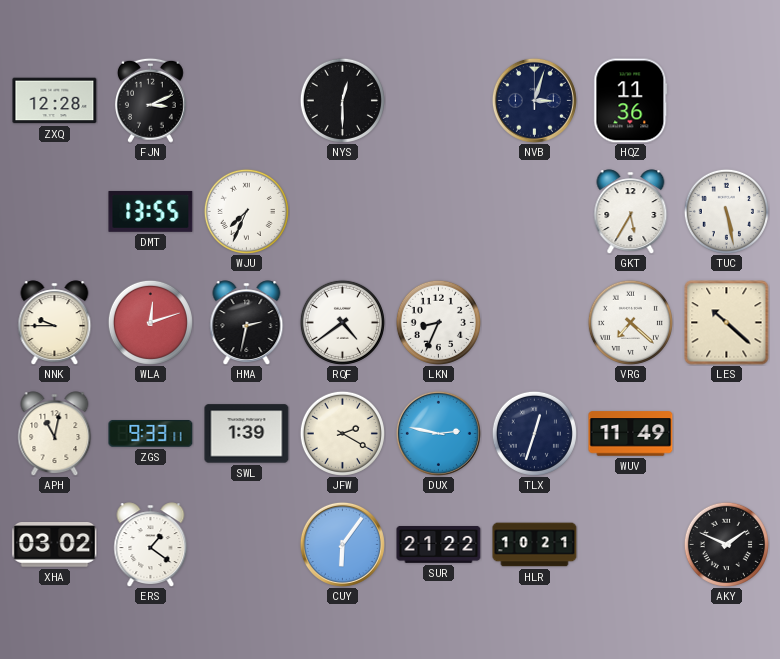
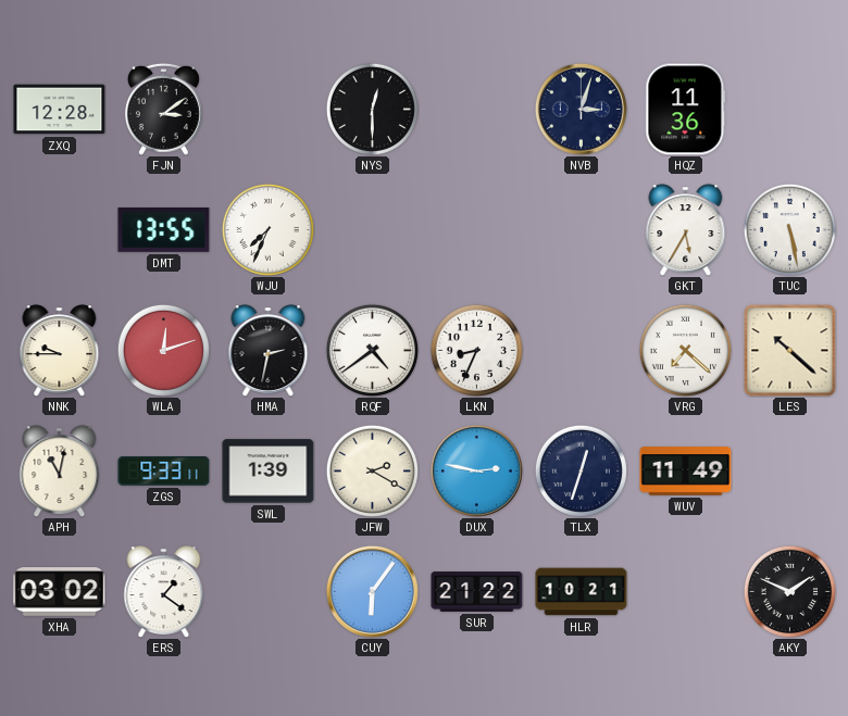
FJN: 3:11 -> 3:09
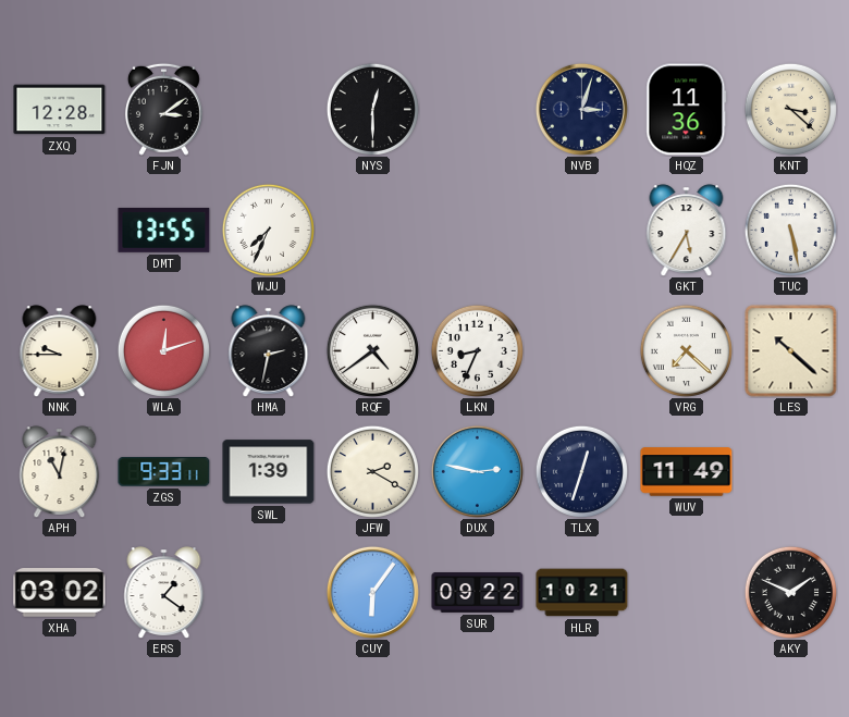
KNT: none -> 3:22
SUR: 21:22 -> 09:22
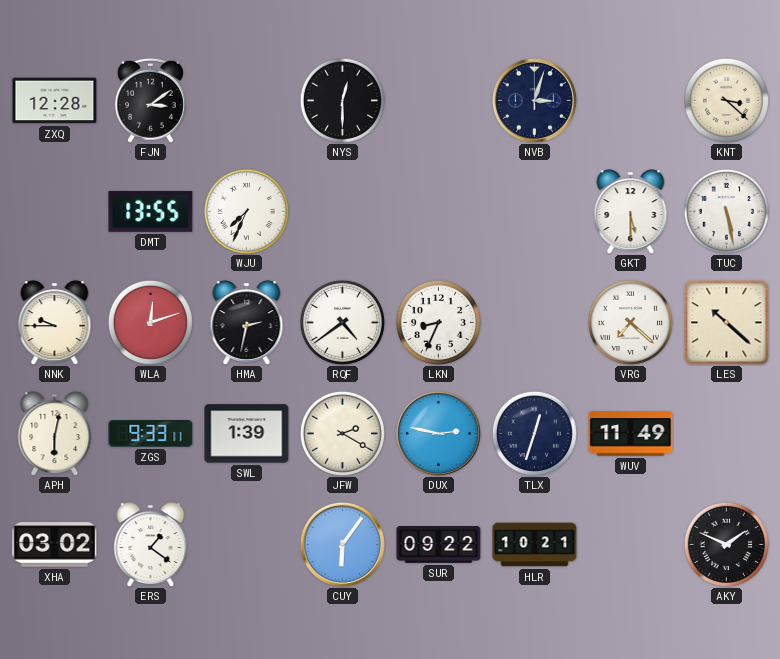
HQZ: 11:36 -> none
GKT: 5:35 -> 5:30
APH: 11:02 -> 6:02
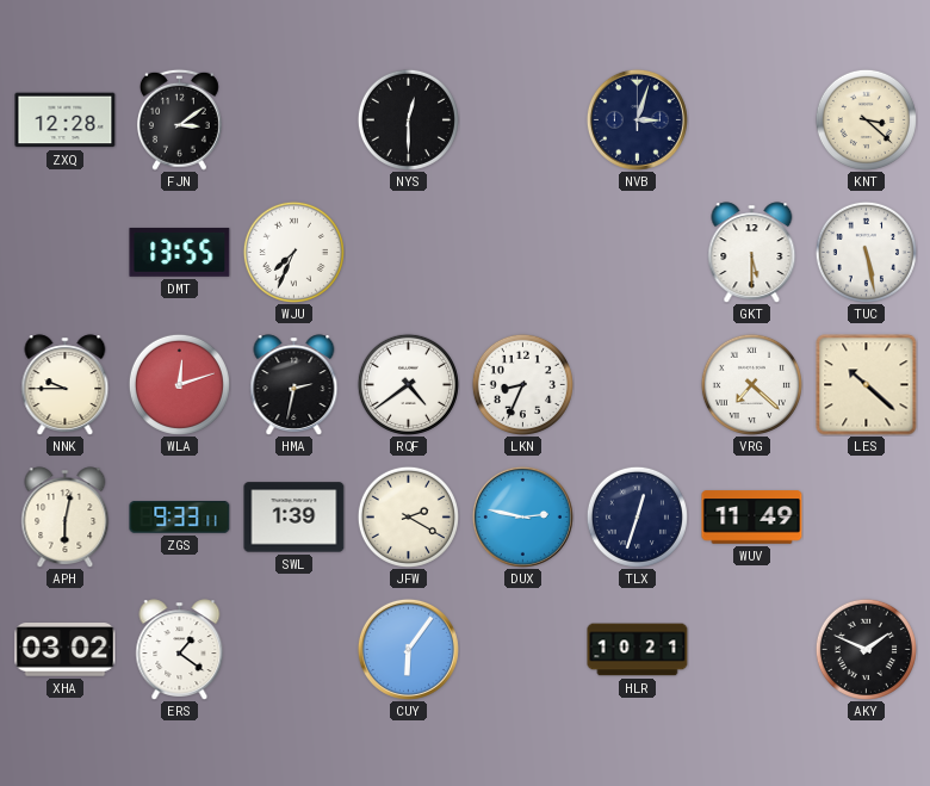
SUR: 09:22 -> none
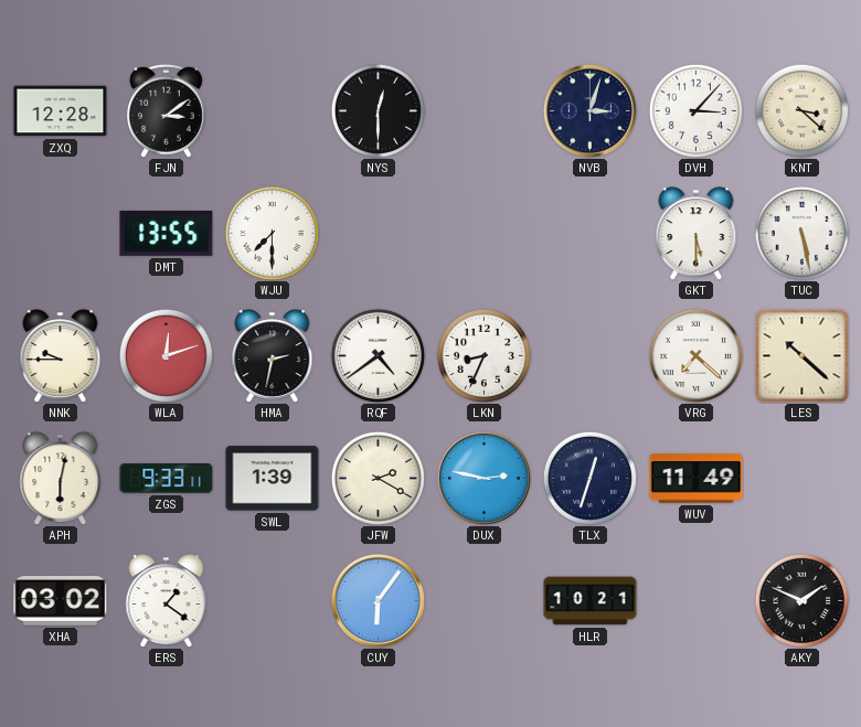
DVH: none -> 3:07
WJU: 7:34 -> 7:30
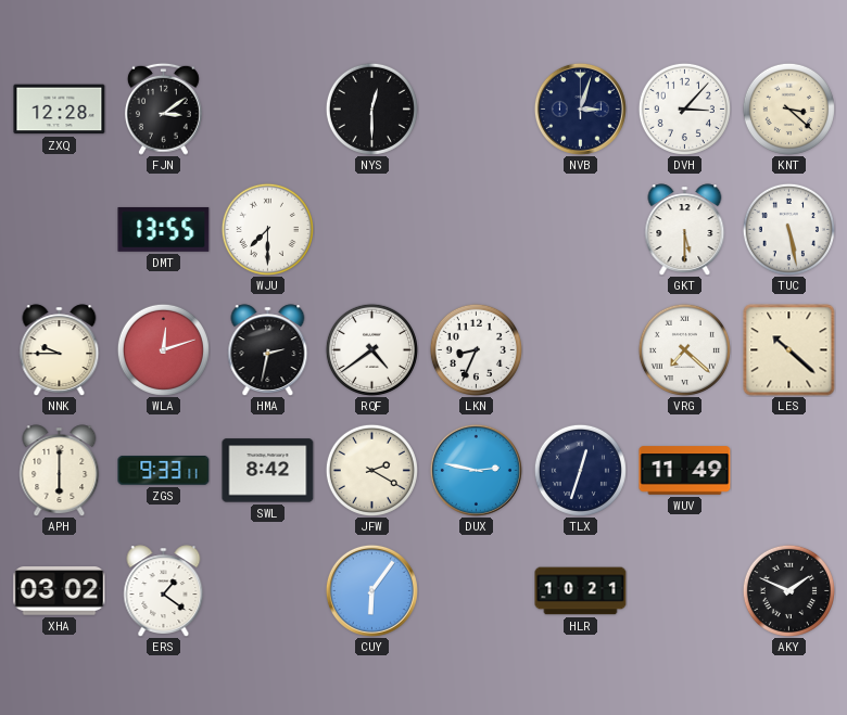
APH: 6:02 -> 6:00
SWL: 1:39 -> 8:42
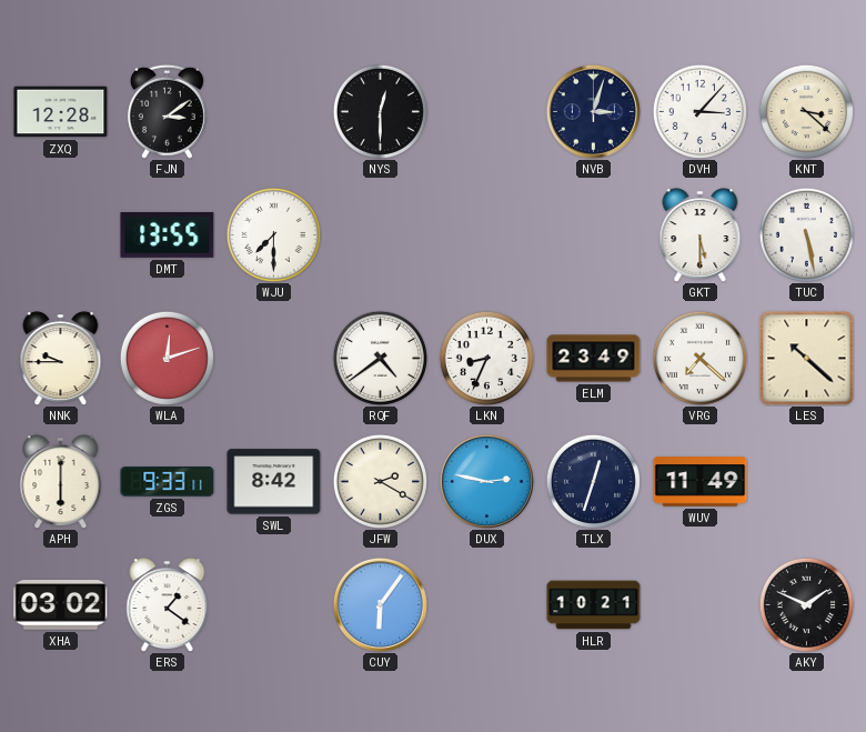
HMA: 2:32 -> none
ELM: none -> 23:49
